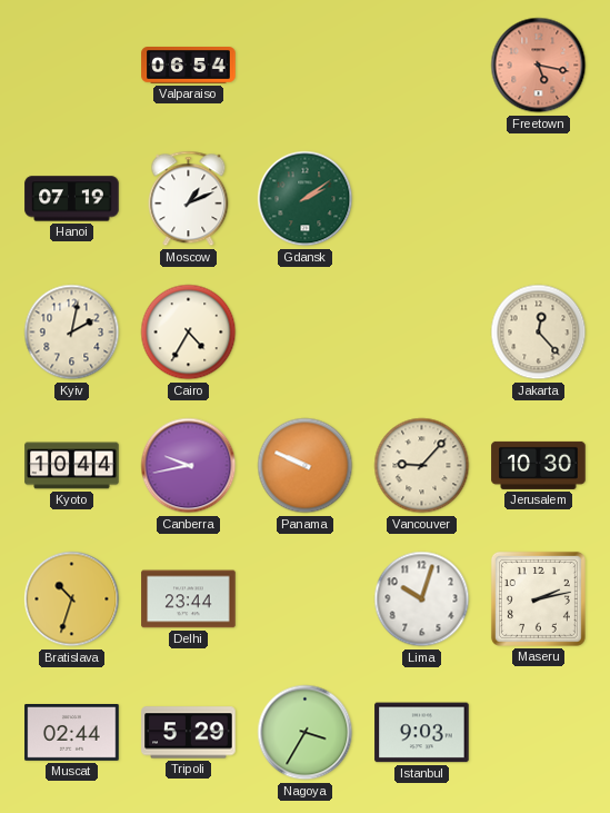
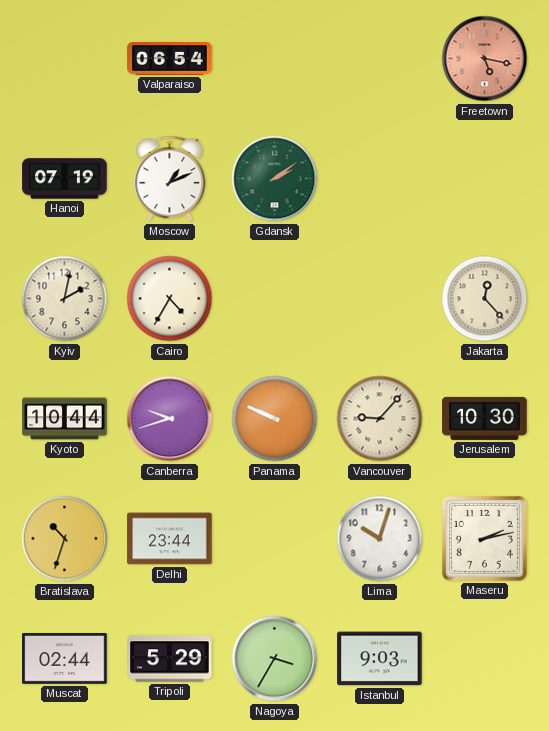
Canberra: 9:43 -> 9:42
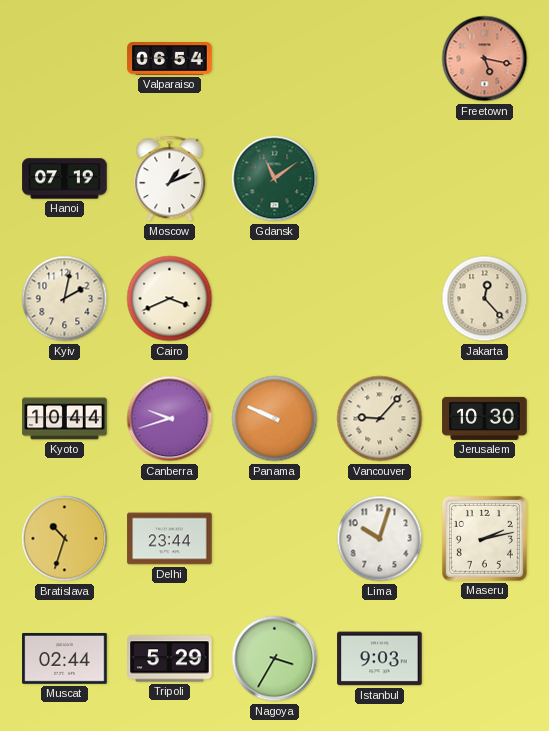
Gdansk: 2:09 -> 11:09
Cairo: 4:35 -> 3:41
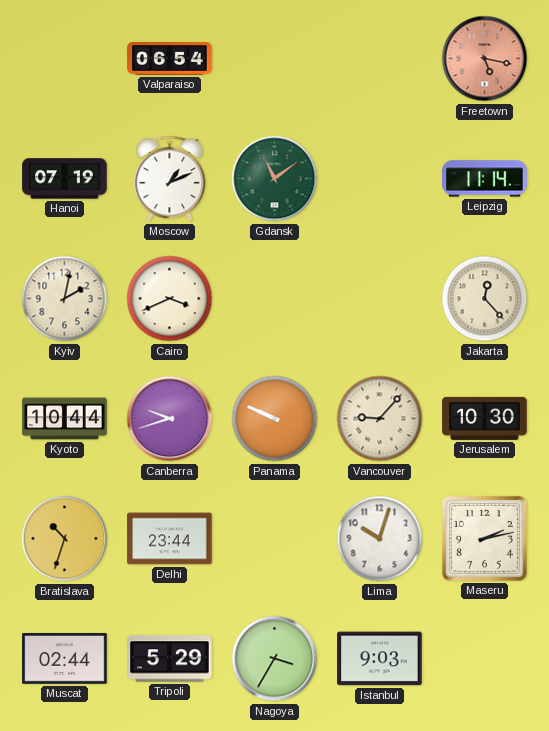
Leipzig: none -> 11:14
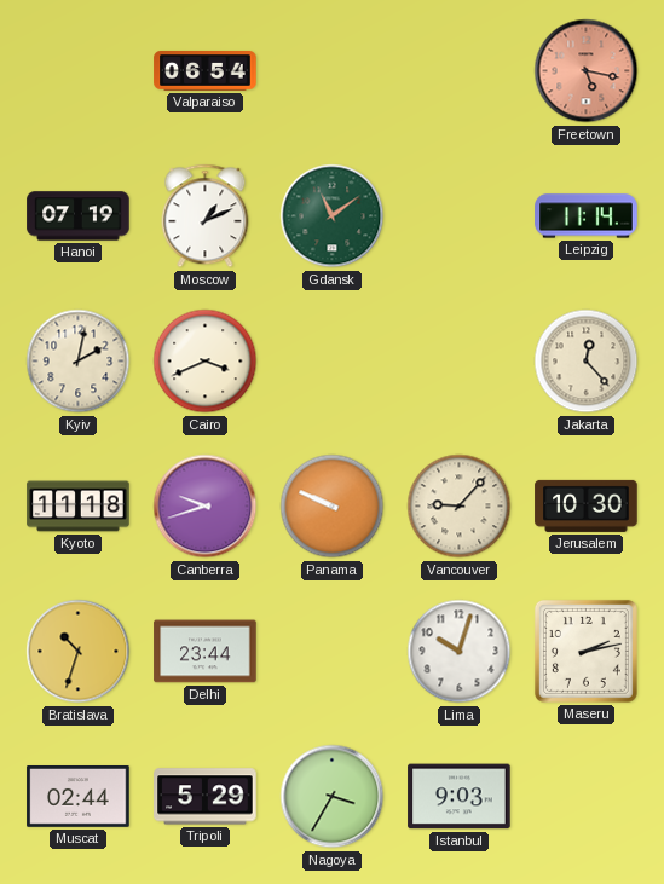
Kyoto: 10:44 -> 11:18
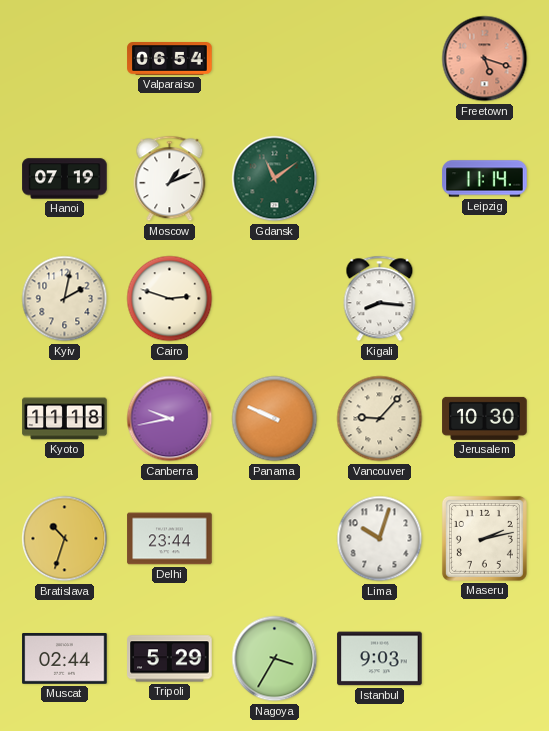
Freetown: 5:17 -> 5:18
Cairo: 3:41 -> 2:48
Kigali: none -> 8:16
Jakarta: 12:23 -> none
Canberra: 9:42 -> 9:43
